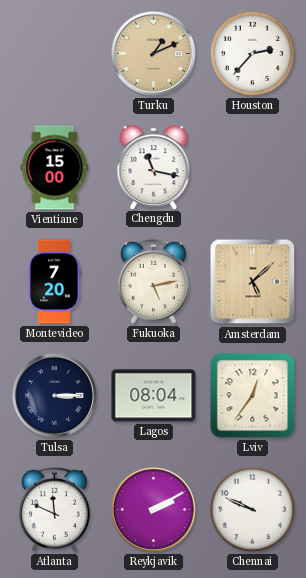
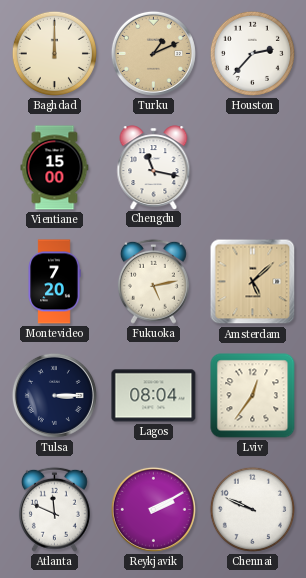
Baghdad: none -> 12:00
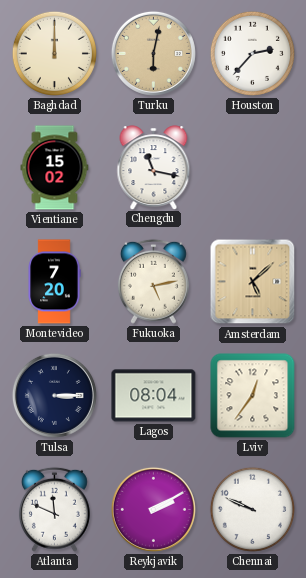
Turku: 1:11 -> 6:02
Vientiane: 15:00 -> 15:02
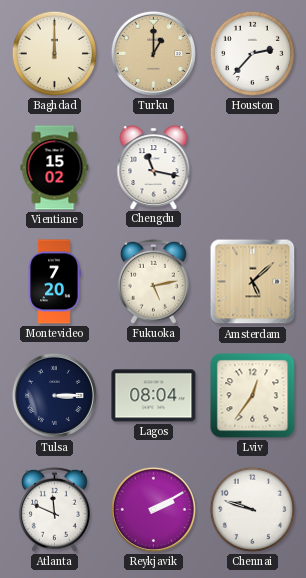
Turku: 6:02 -> 1:00
Chennai: 9:49 -> 9:48
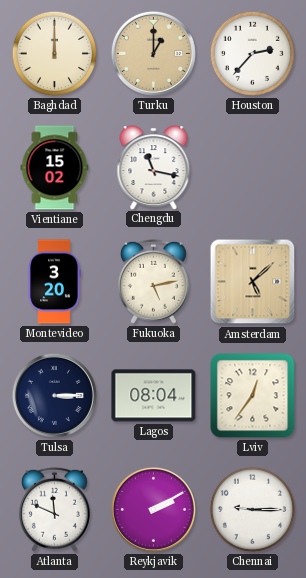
Montevideo: 7:20 -> 3:20
Chennai: 9:48 -> 9:15
